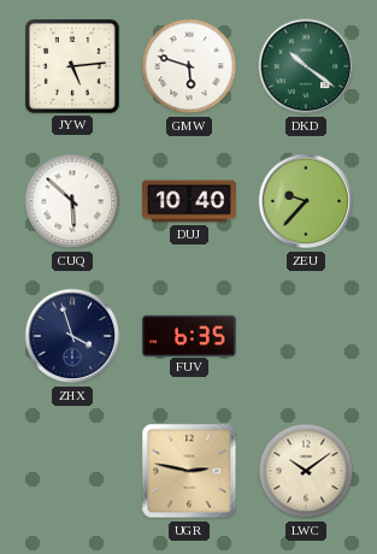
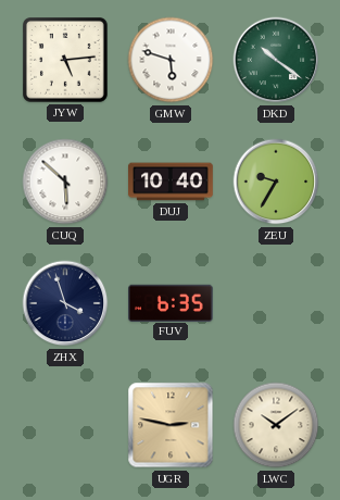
ZEU: 9:37 -> 9:35
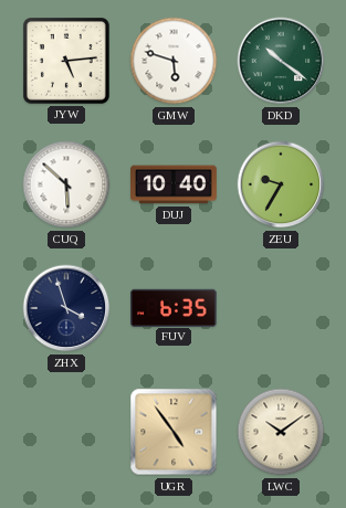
UGR: 2:47 -> 4:54
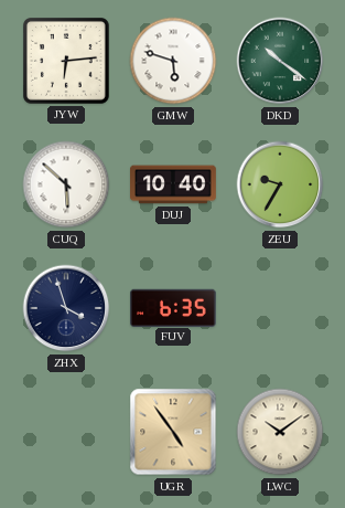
JYW: 5:14 -> 6:14
